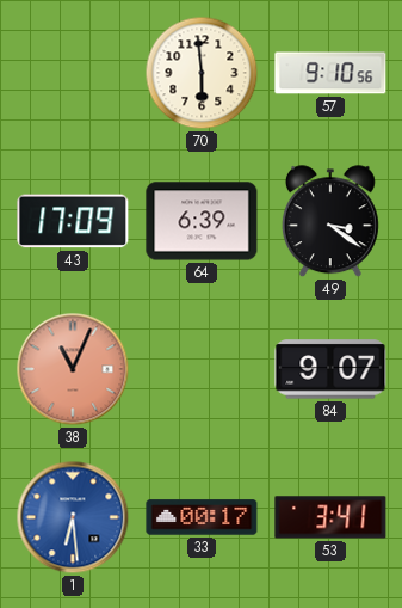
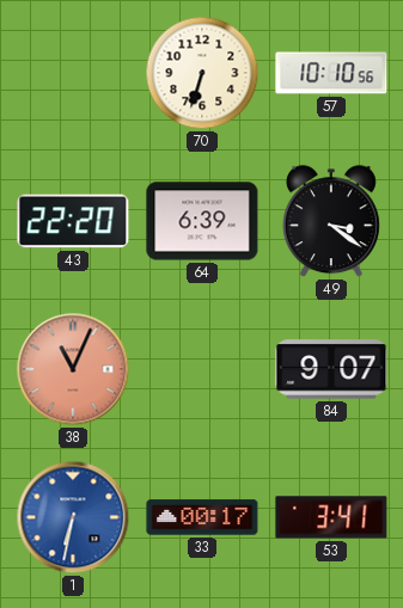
70: 5:59 -> 6:33
57: 9:10 -> 10:10
43: 17:09 -> 22:20
1: 6:29 -> 6:32
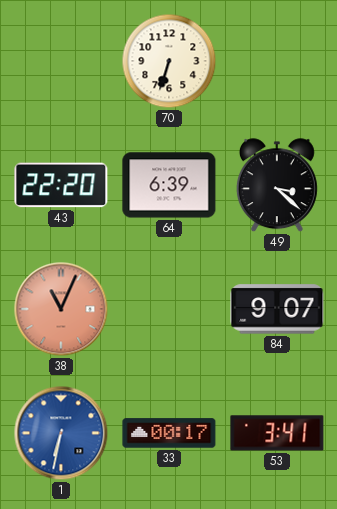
57: 10:10 -> none
49: 3:21 -> 3:22
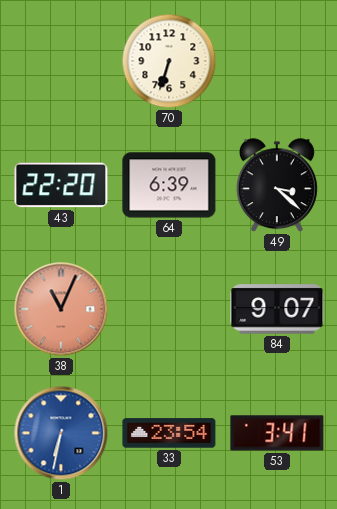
33: 00:17 -> 23:54
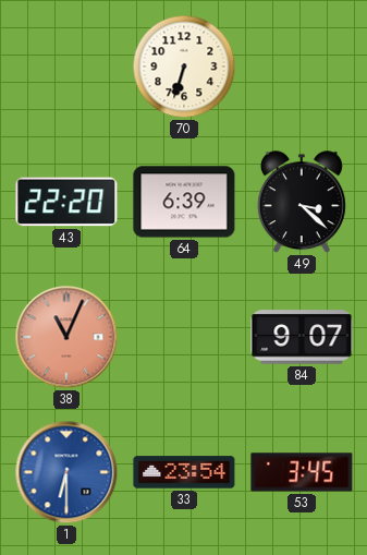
1: 6:32 -> 6:30
53: 3:41 -> 3:45
